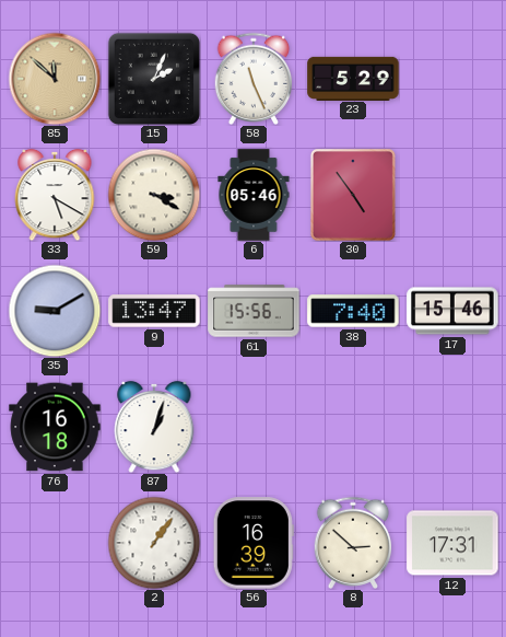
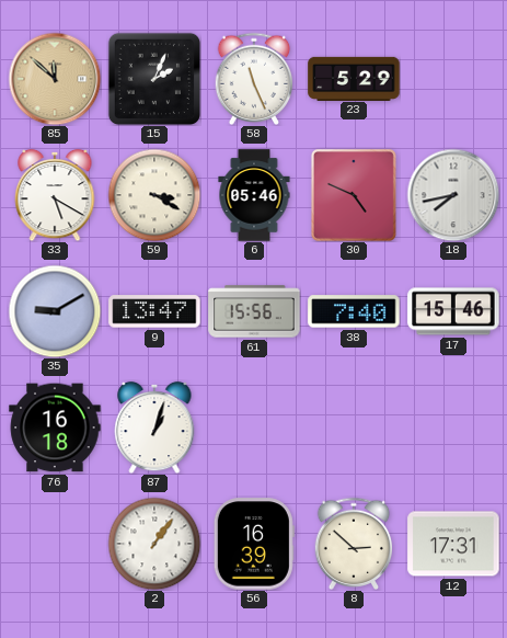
30: 4:54 -> 4:49
18: none -> 7:43
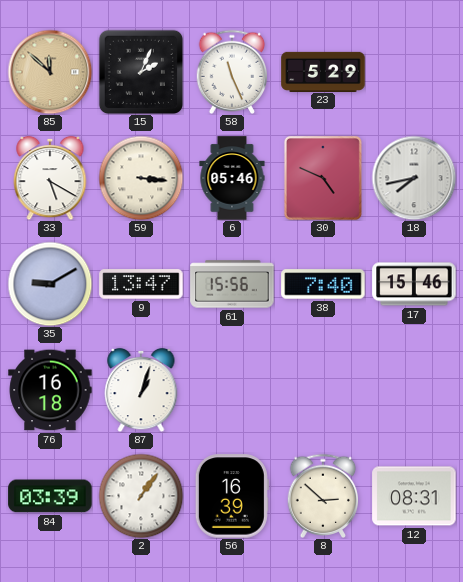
59: 3:20 -> 3:16
84: none -> 03:39
12: 17:31 -> 08:31
